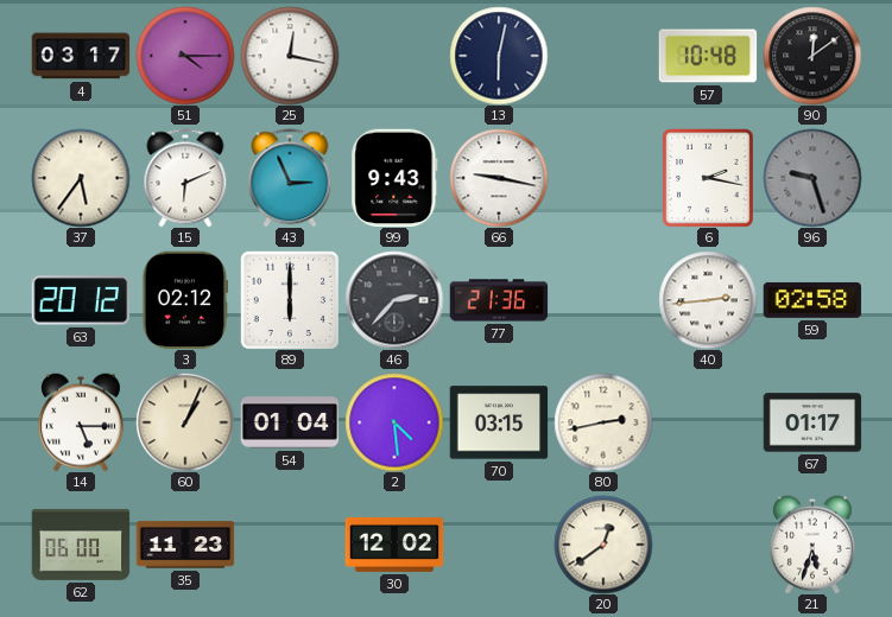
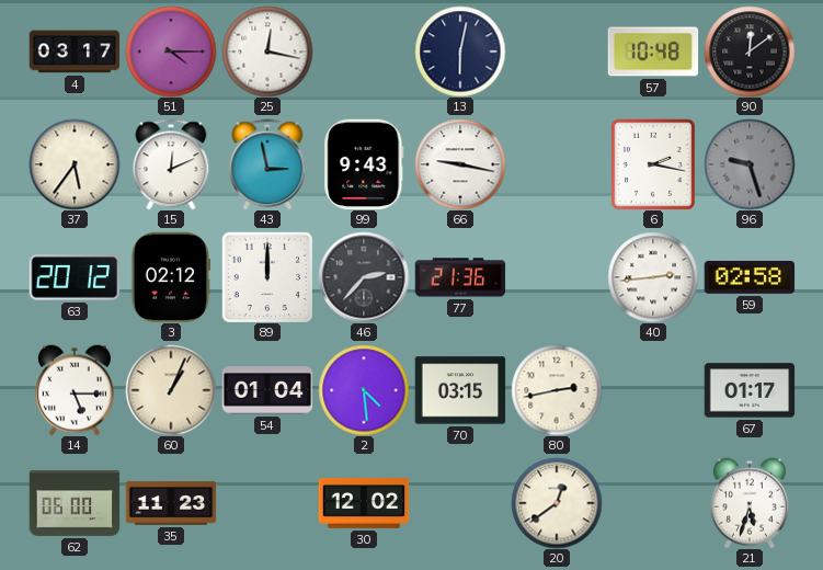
15: 6:11 -> 12:11
43: 2:56 -> 2:58
89: 6:00 -> 12:00
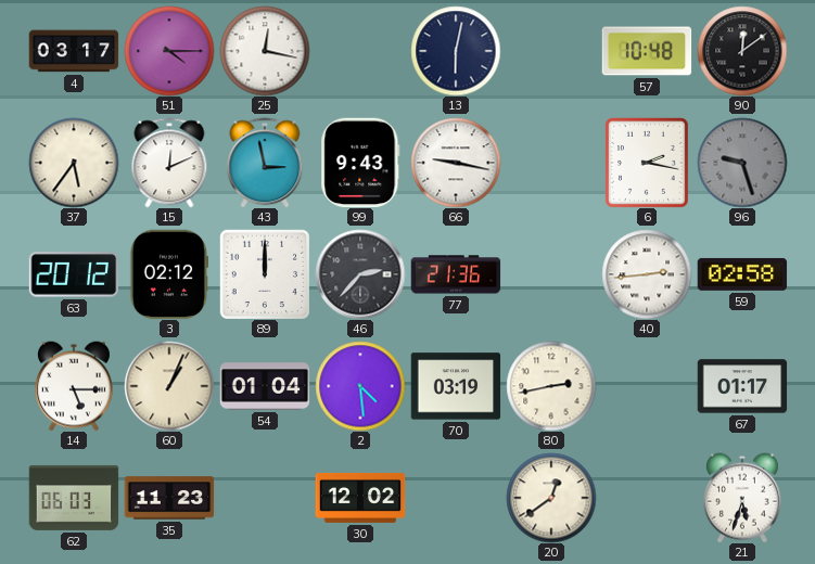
70: 03:15 -> 03:19
62: 06:00 -> 06:03
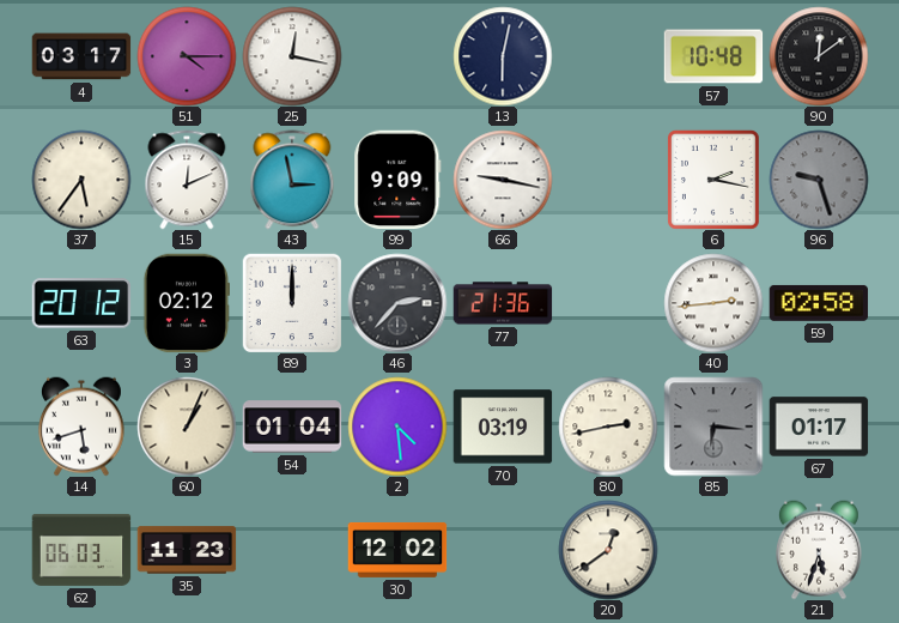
99: 9:43 -> 9:09
14: 5:15 -> 5:42
85: none -> 6:16
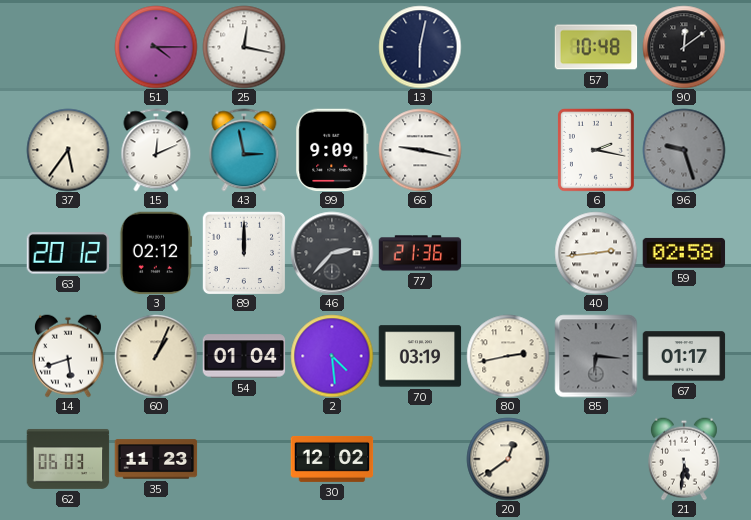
4: 03:17 -> none
21: 5:33 -> 5:31
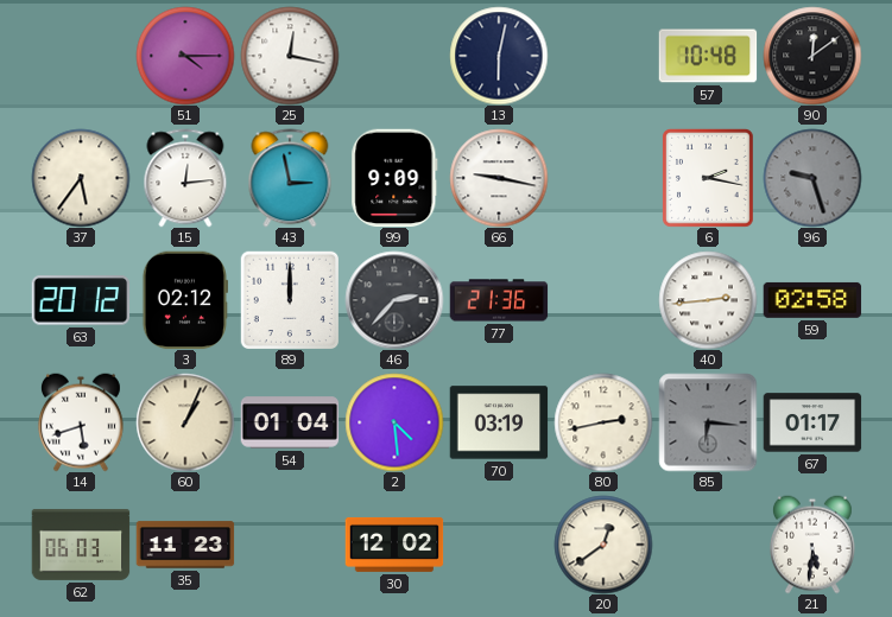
15: 12:11 -> 12:14
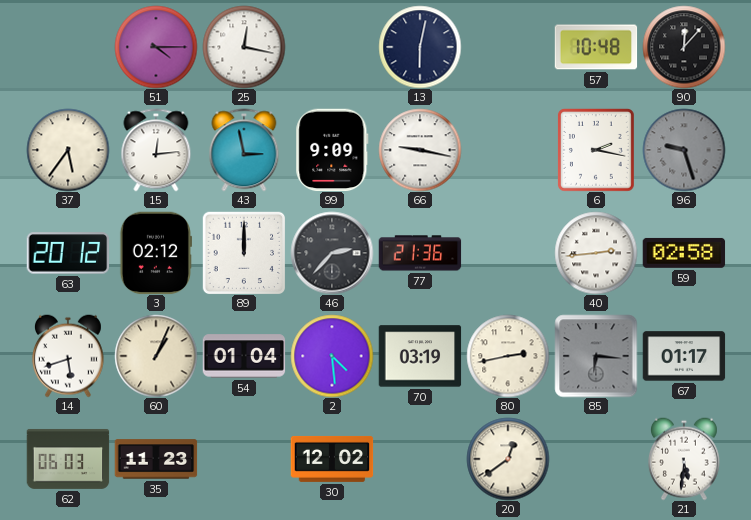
90: 12:09 -> 12:07
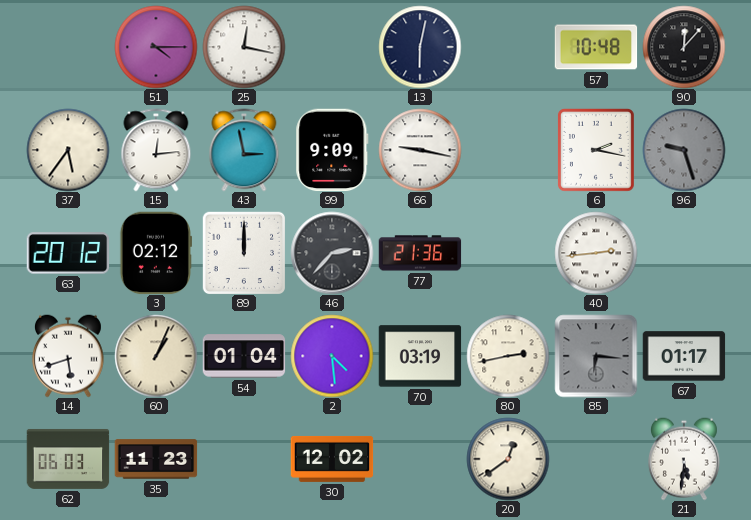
59: 02:58 -> none
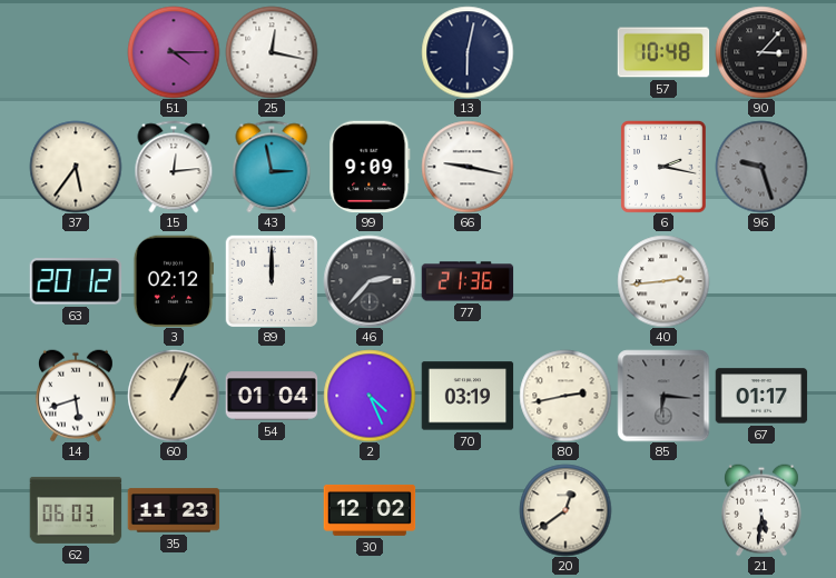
90: 12:07 -> 3:07
2: 4:29 -> 4:26
